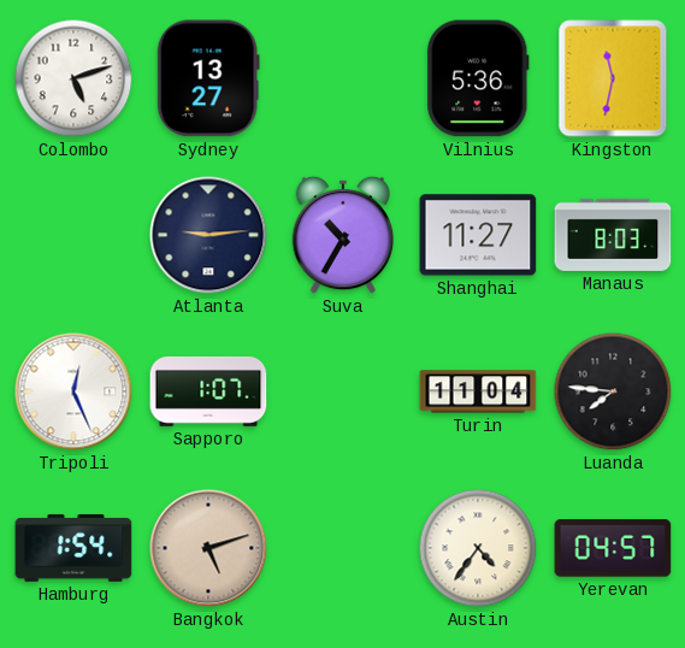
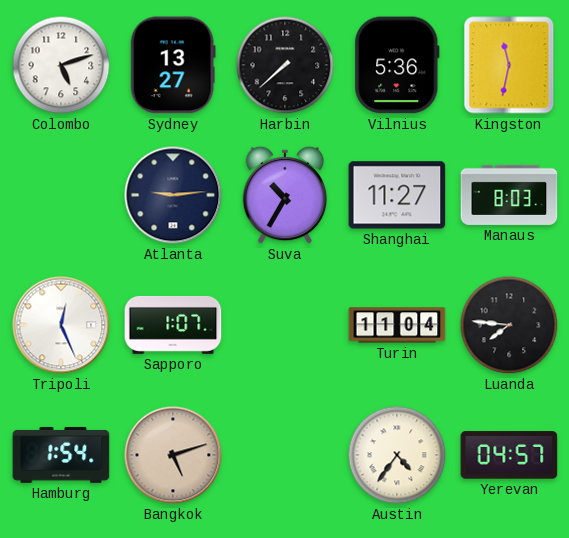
Harbin: none -> 7:38
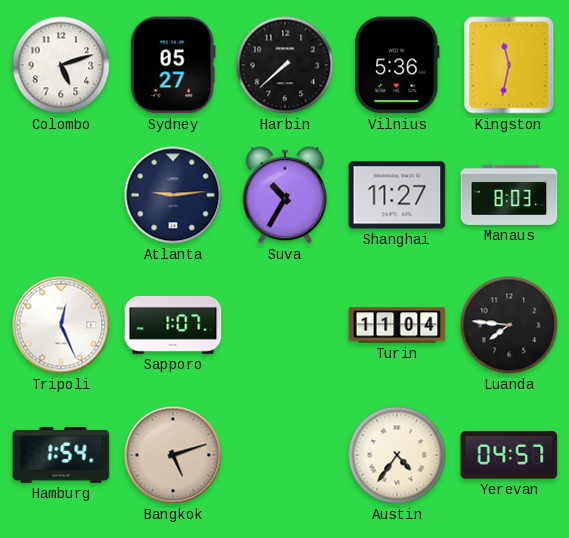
Sydney: 13:27 -> 05:27
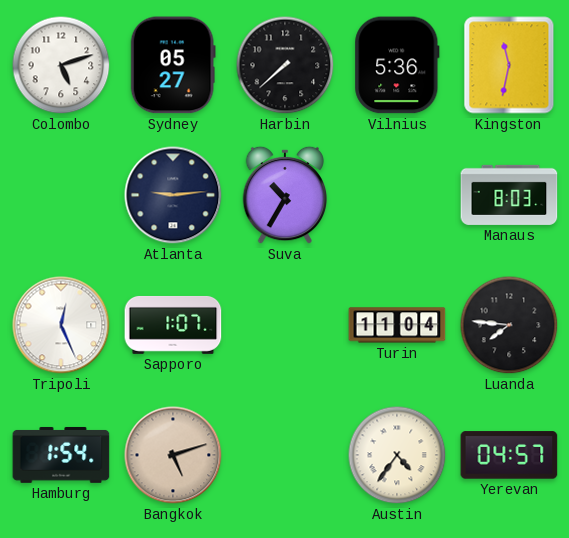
Shanghai: 11:27 -> none
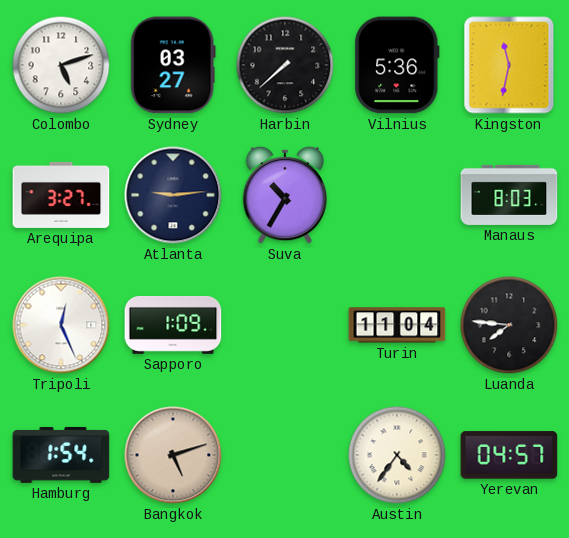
Sydney: 05:27 -> 03:27
Arequipa: none -> 3:27
Sapporo: 1:07 -> 1:09
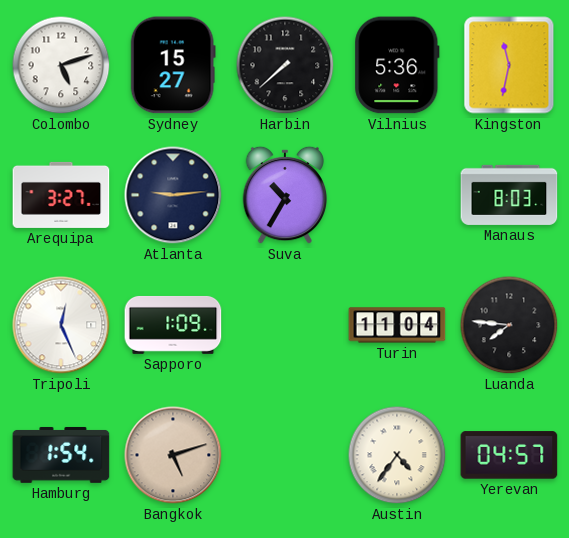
Sydney: 03:27 -> 15:27
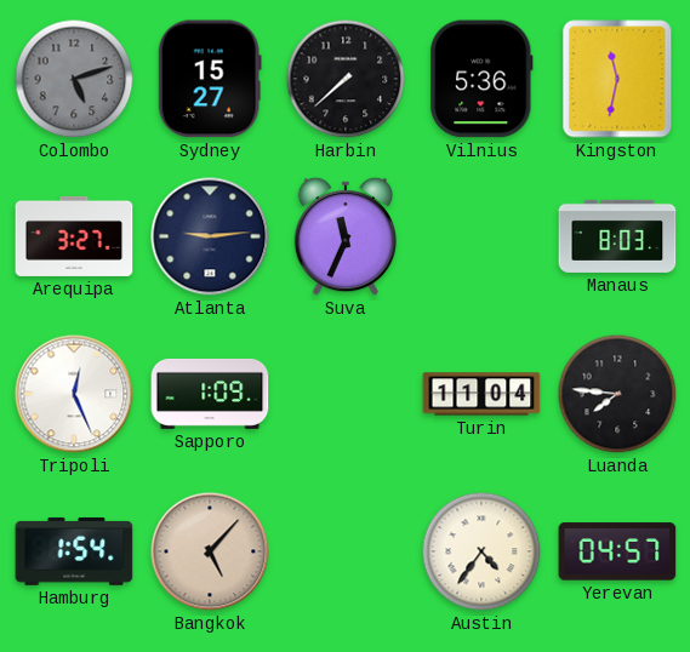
Colombo dial: white -> grey
Suva: 10:35 -> 11:34
Bangkok: 5:12 -> 5:07
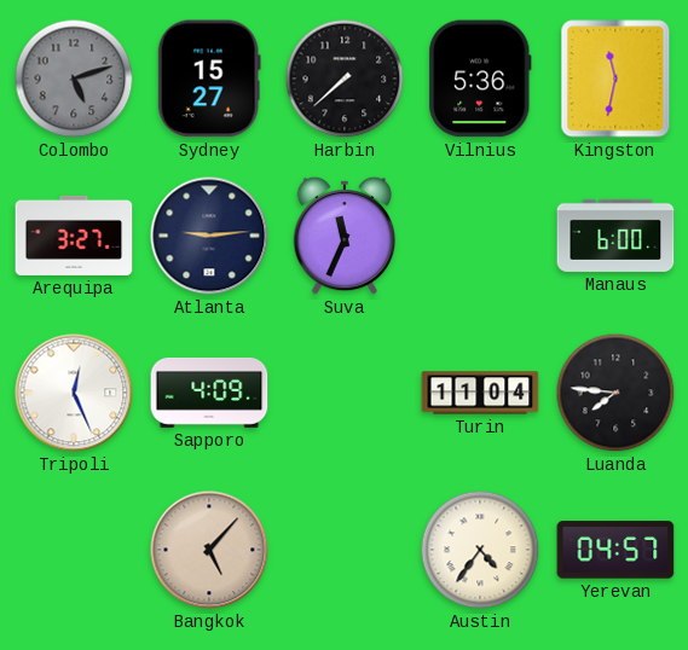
Manaus: 8:03 -> 6:00
Sapporo: 1:09 -> 4:09
Hamburg: 1:54 -> none
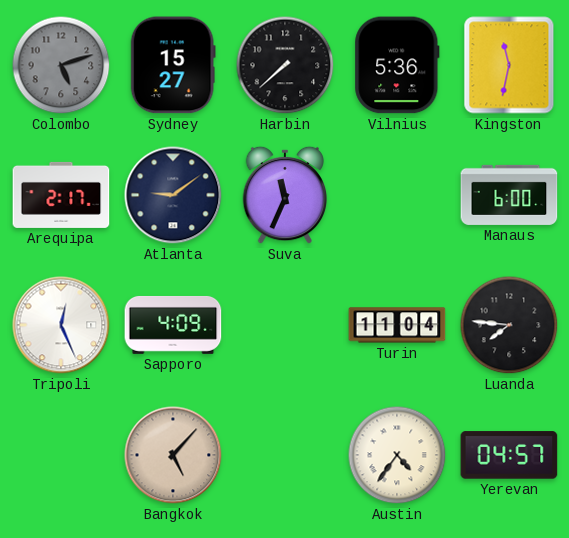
Arequipa: 3:27 -> 2:17
Atlanta: 9:14 -> 9:09
